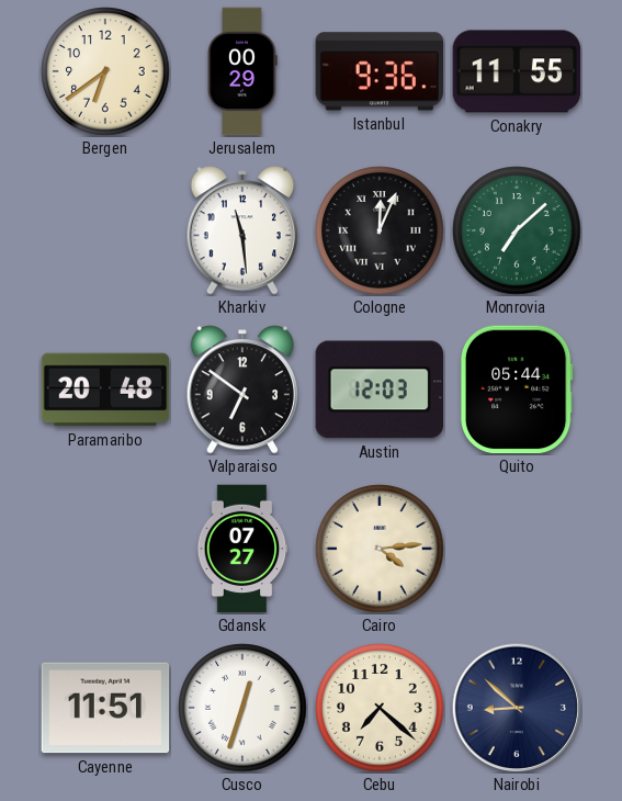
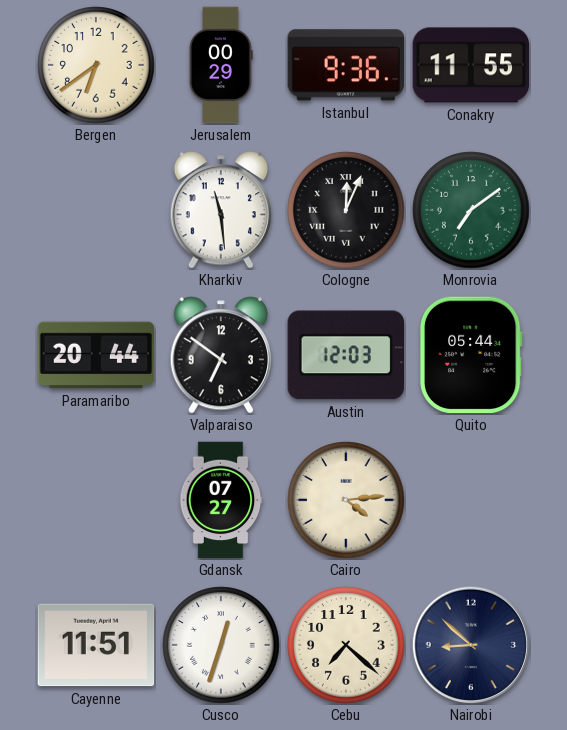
Monrovia: 7:08 -> 7:09
Paramaribo: 20:48 -> 20:44
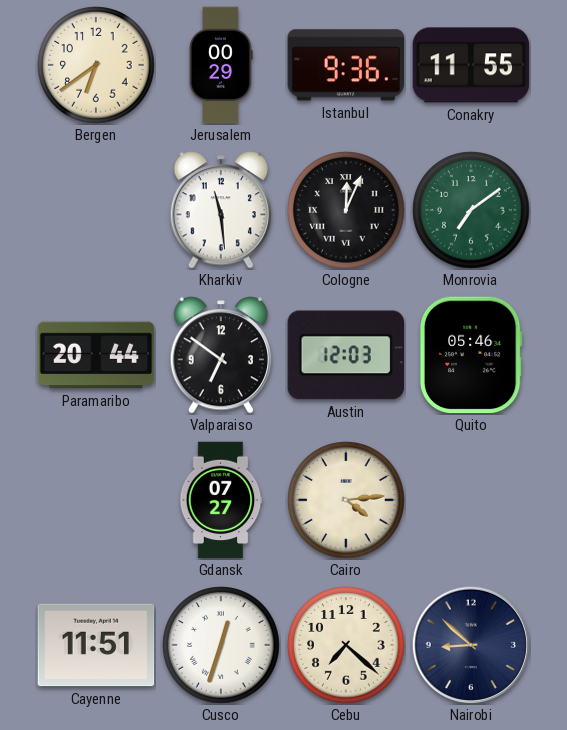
Quito: 05:44 -> 05:46
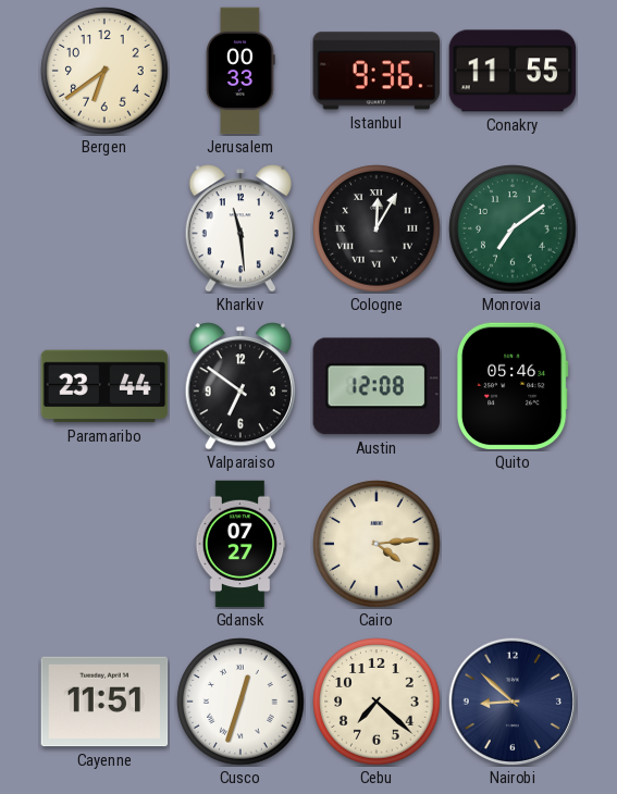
Jerusalem: 00:29 -> 00:33
Cologne: 12:04 -> 12:05
Paramaribo: 20:44 -> 23:44
Austin: 12:03 -> 12:08
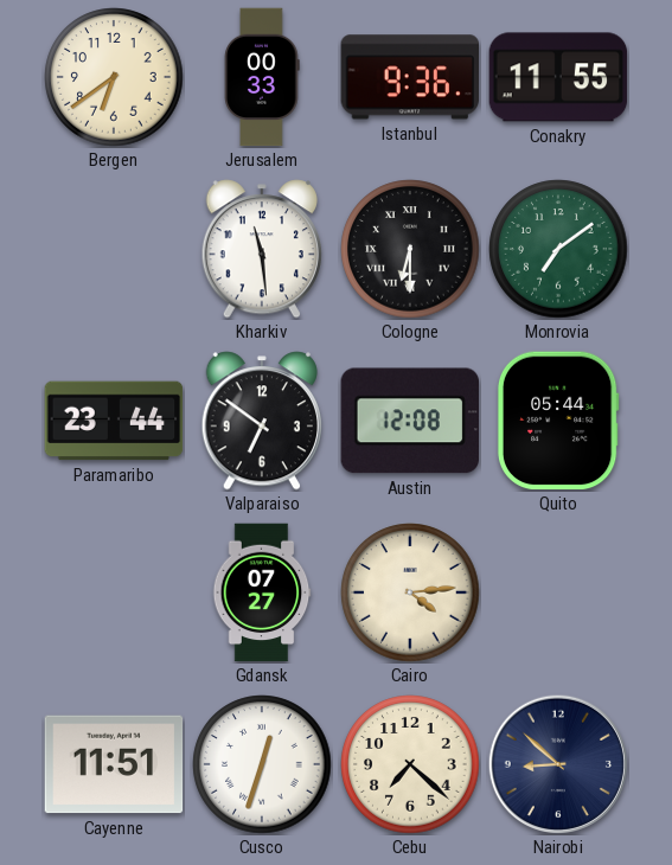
Cologne: 12:05 -> 6:30
Quito: 05:46 -> 05:44
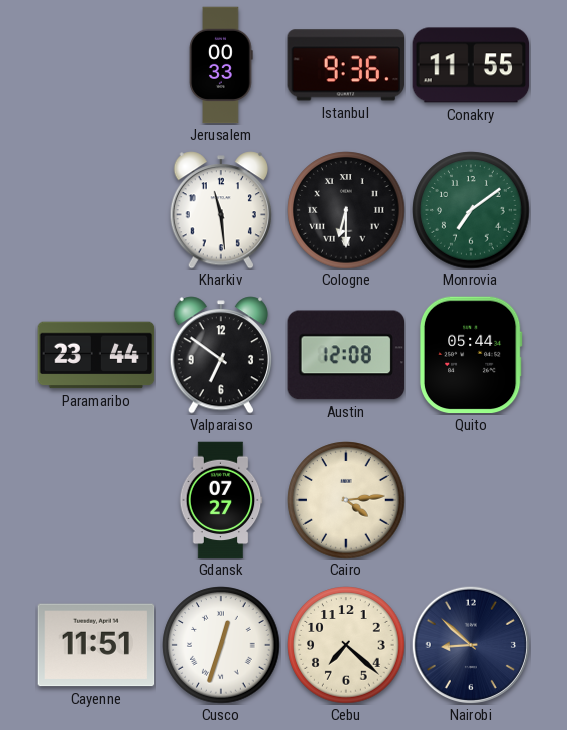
Bergen: 6:39 -> none
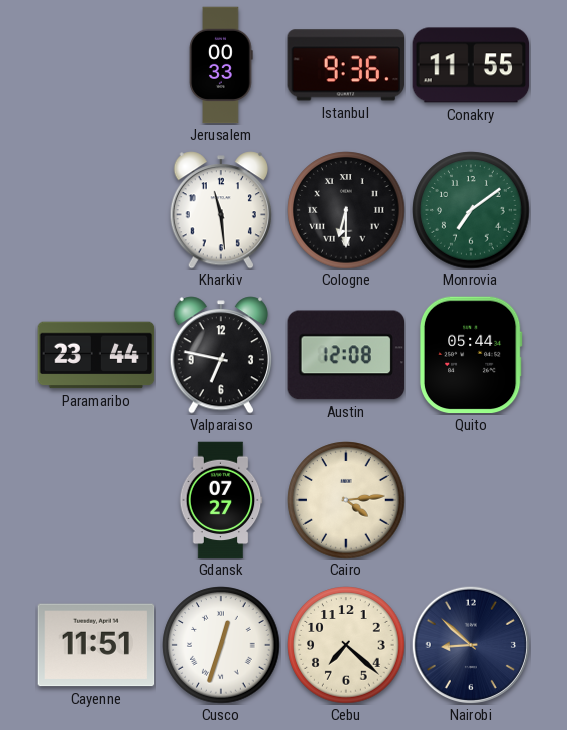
Valparaiso: 6:51 -> 6:47
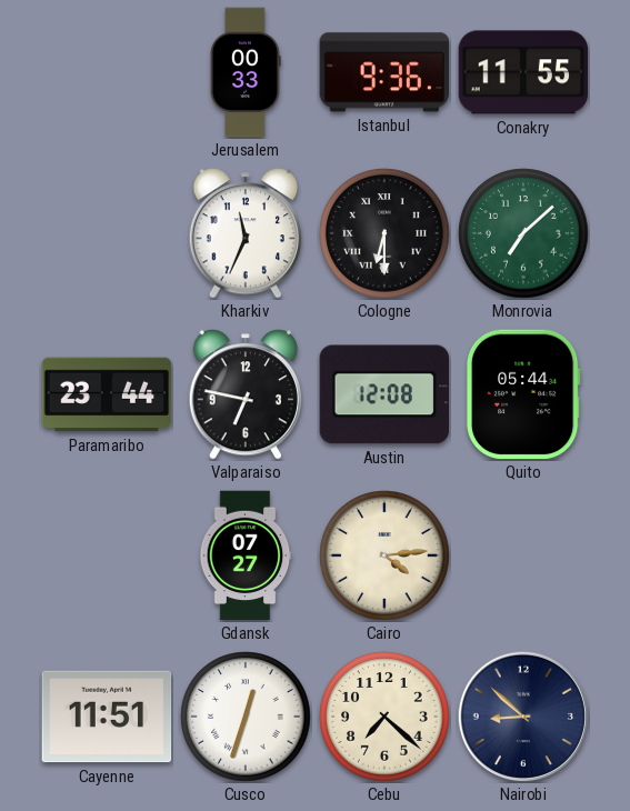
Kharkiv: 11:29 -> 11:34
Monrovia: 7:09 -> 7:08
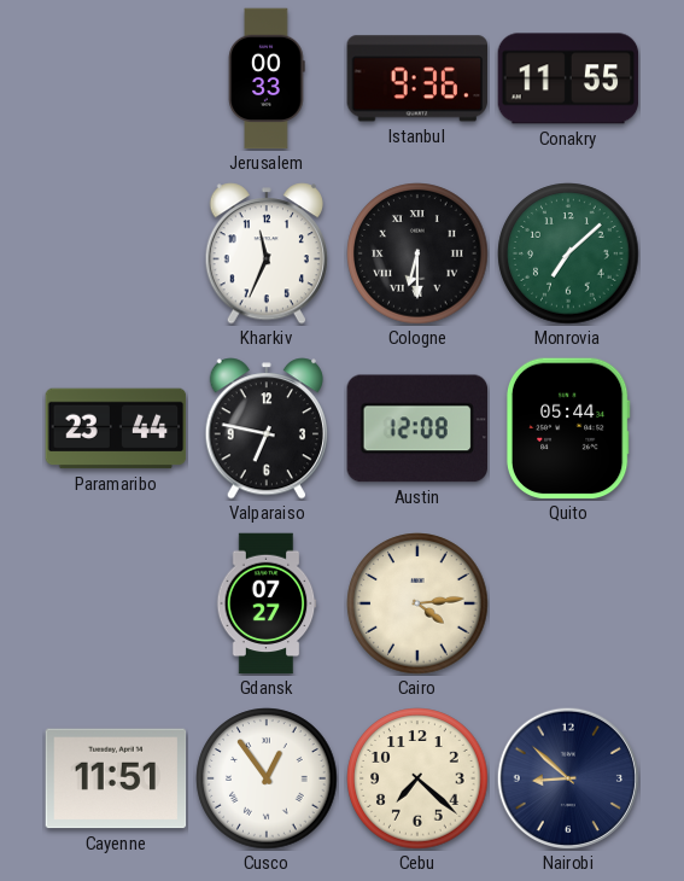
Cusco: 12:33 -> 12:54
